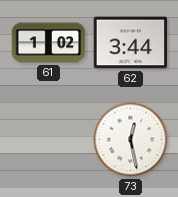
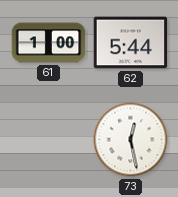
61: 1:02 -> 1:00
62: 3:44 -> 5:44
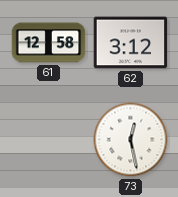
61: 1:00 -> 12:58
62: 5:44 -> 3:12
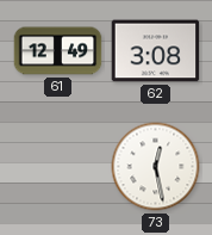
61: 12:58 -> 12:49
62: 3:12 -> 3:08
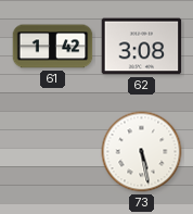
61: 12:49 -> 1:42
73: 12:28 -> 5:28
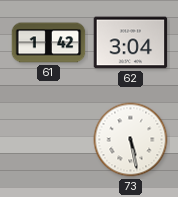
62: 3:08 -> 3:04
